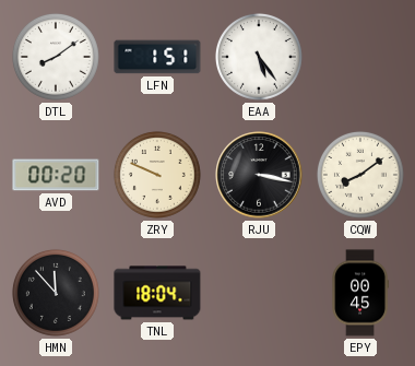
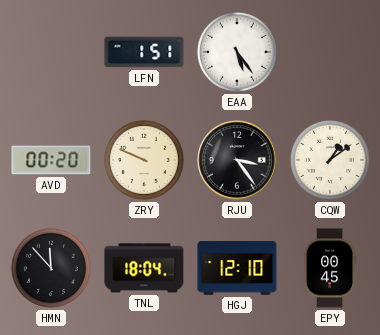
DTL: 8:09 -> none
RJU: 3:17 -> 3:24
CQW: 8:09 -> 1:09
HGJ: none -> 12:10
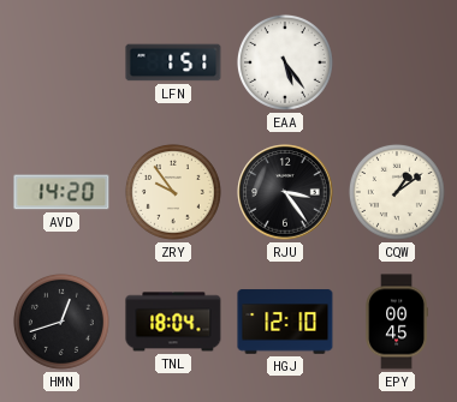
AVD: 00:20 -> 14:20
ZRY: 9:49 -> 9:54
HMN: 11:53 -> 12:42
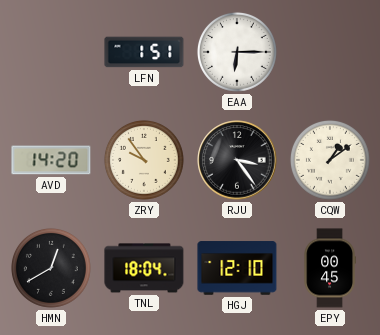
EAA: 5:24 -> 6:15
HMN: 12:42 -> 12:40
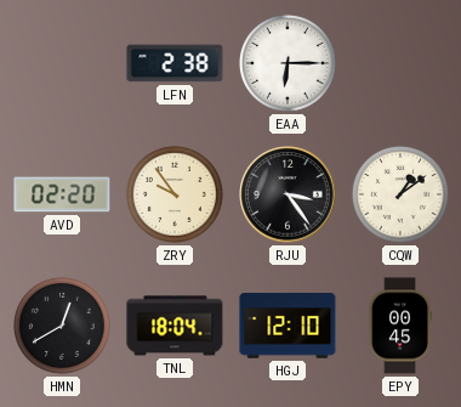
LFN: 1:51 -> 2:38
AVD: 14:20 -> 02:20
